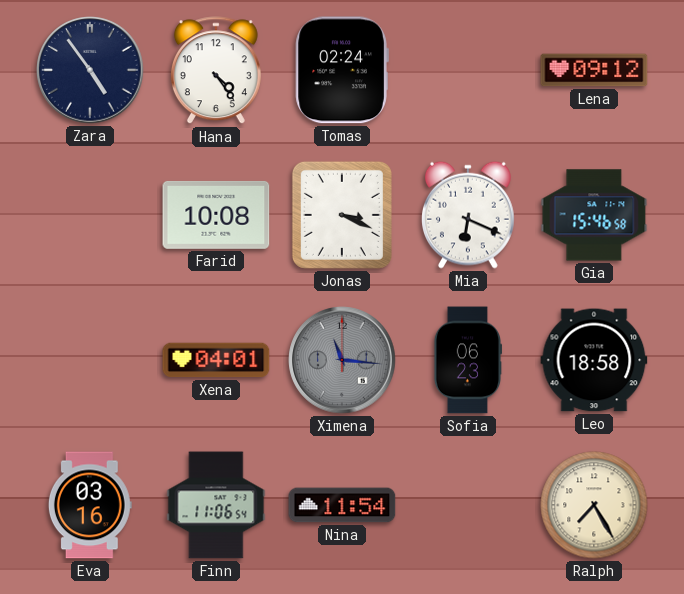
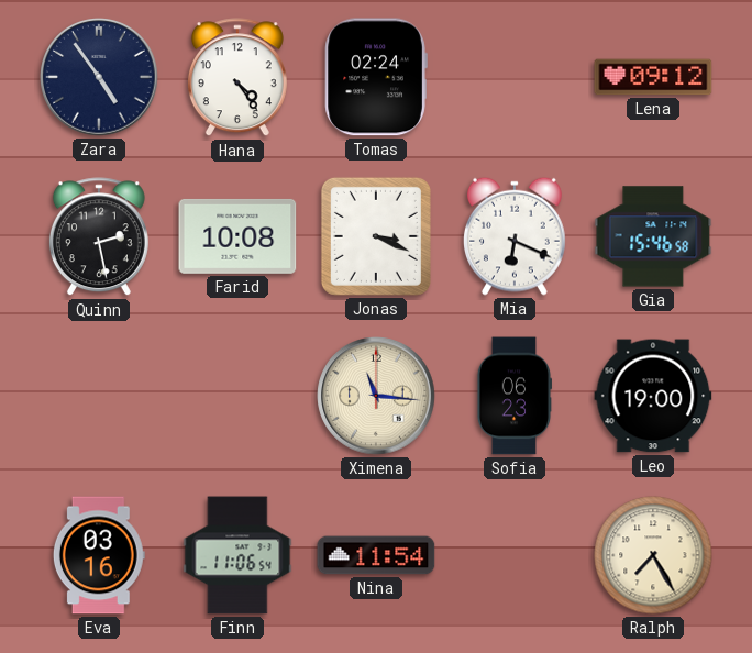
Quinn: none -> 2:28
Xena: 04:01 -> none
Ximena dial: grey -> cream
Leo: 18:58 -> 19:00
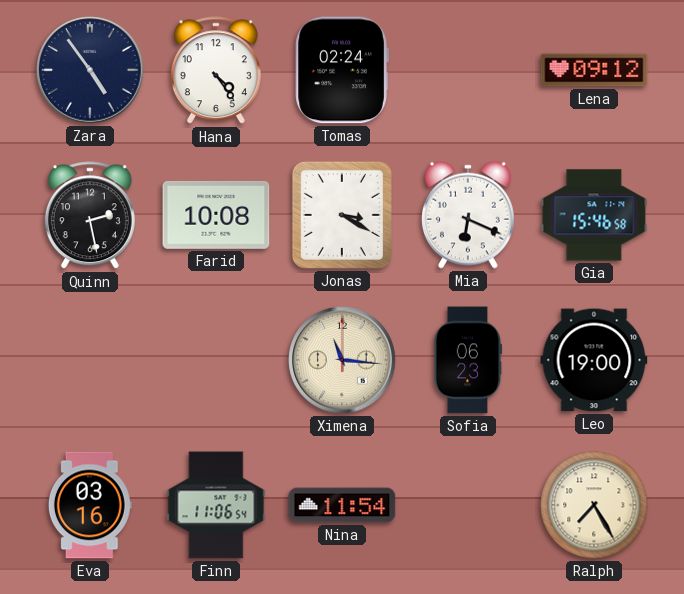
Jonas: 3:19 -> 3:20
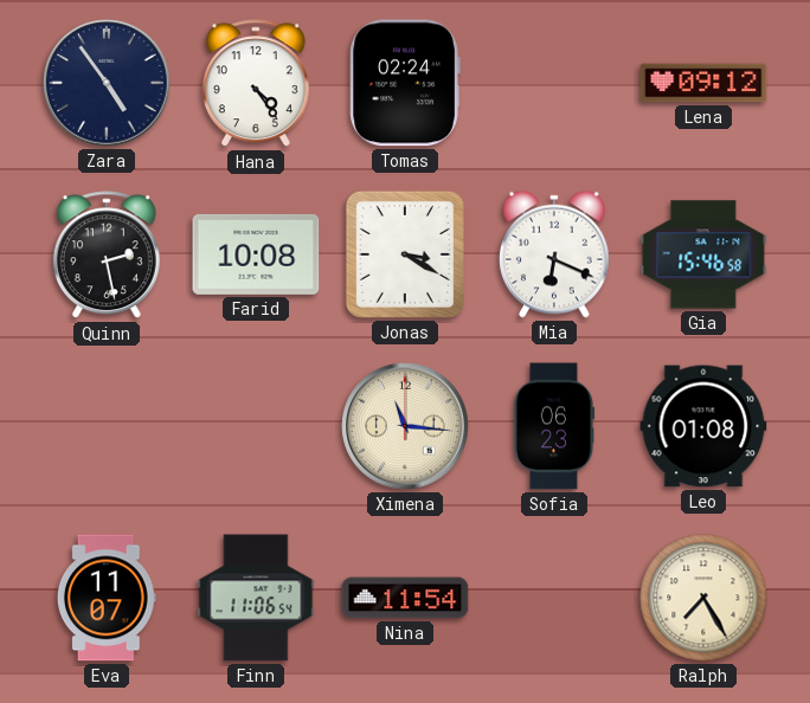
Leo: 19:00 -> 01:08
Eva: 03:16 -> 11:07
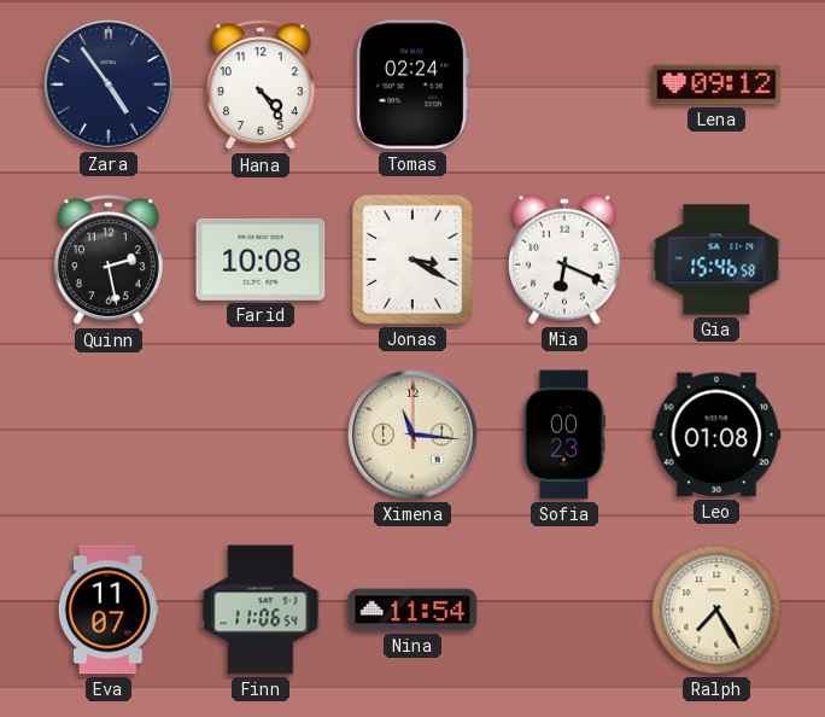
Sofia: 06:23 -> 00:23
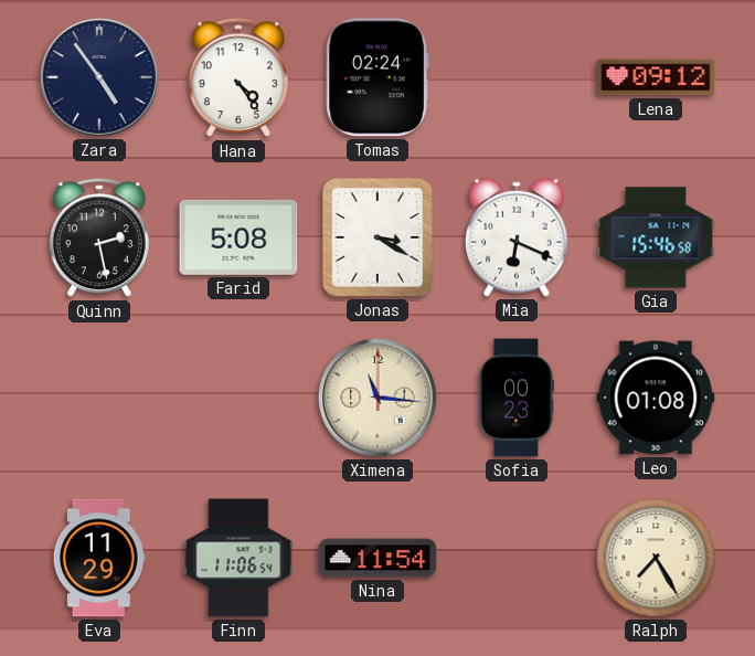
Farid: 10:08 -> 5:08
Eva: 11:07 -> 11:29
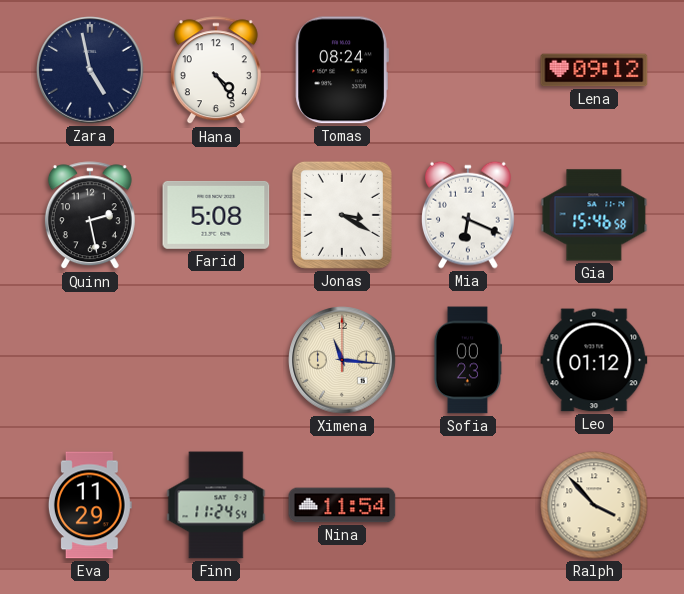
Zara: 4:54 -> 4:58
Tomas: 02:24 -> 08:24
Leo: 01:08 -> 01:12
Finn: 11:06 -> 11:24
Ralph: 7:25 -> 3:53
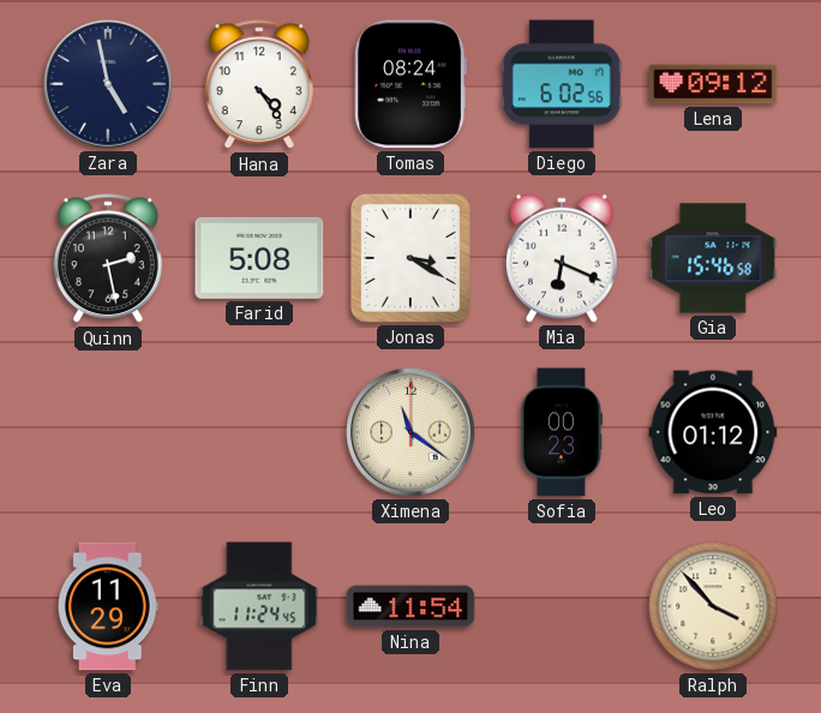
Diego: none -> 6:02
Ximena: 11:16 -> 11:21
Finn: 11:24:54 -> 11:24:45
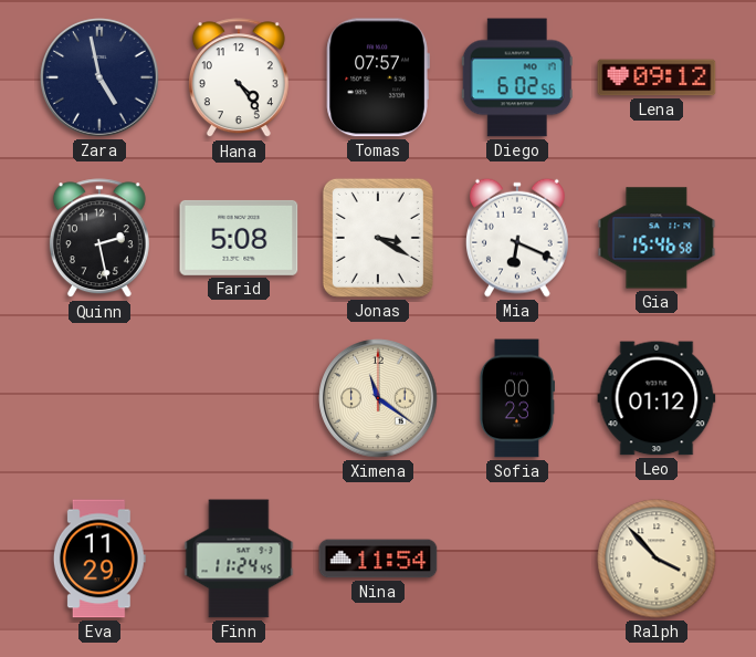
Tomas: 08:24 -> 07:57
